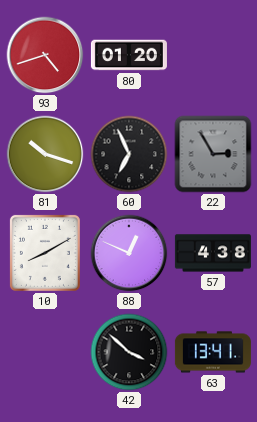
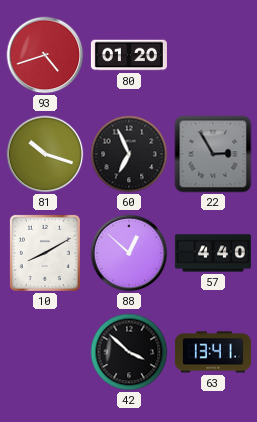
88: 12:49 -> 12:52
57: 4:38 -> 4:40
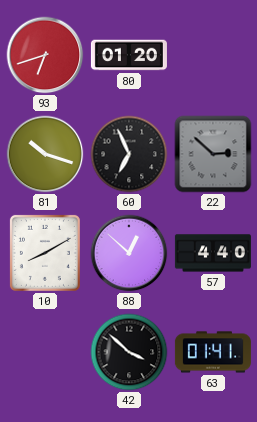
93: 4:42 -> 6:42
22: 2:55 -> 2:52
63: 13:41 -> 01:41
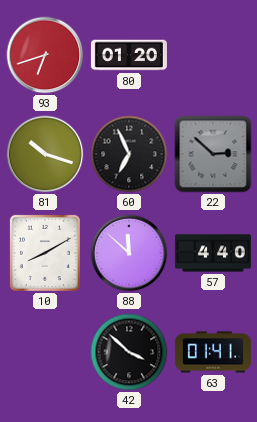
88: 12:52 -> 11:52
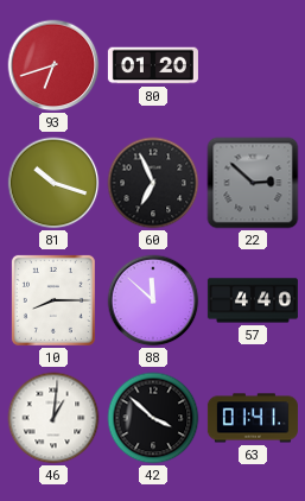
10: 8:10 -> 8:15
46: none -> 1:01
